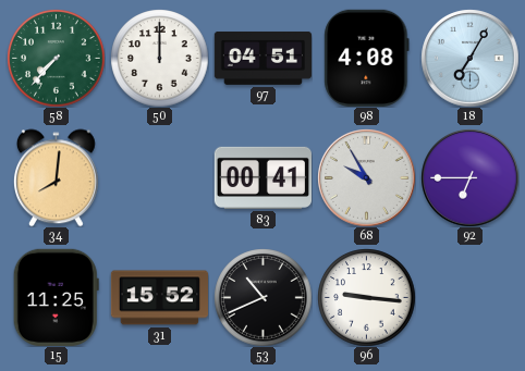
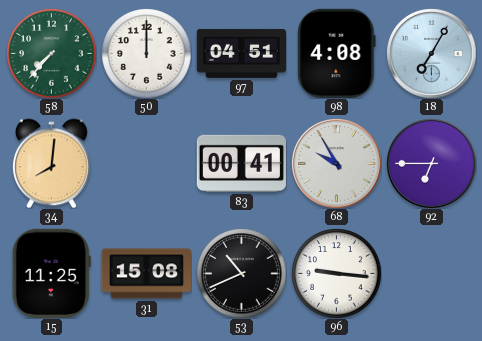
31: 15:52 -> 15:08
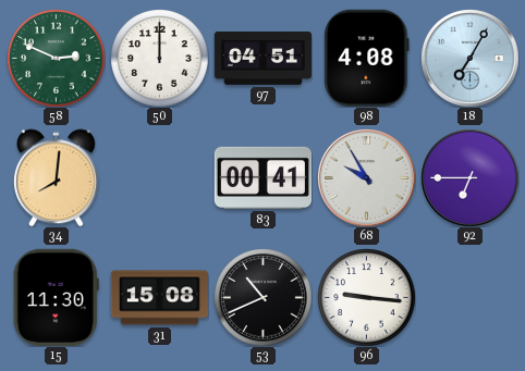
58: 7:37 -> 2:49
15: 11:25 -> 11:30
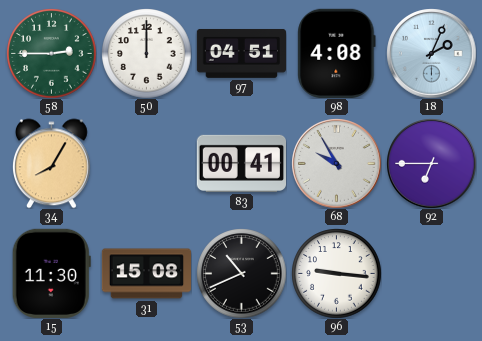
58: 2:49 -> 2:45
18: 7:05 -> 2:04
34: 8:01 -> 8:05
